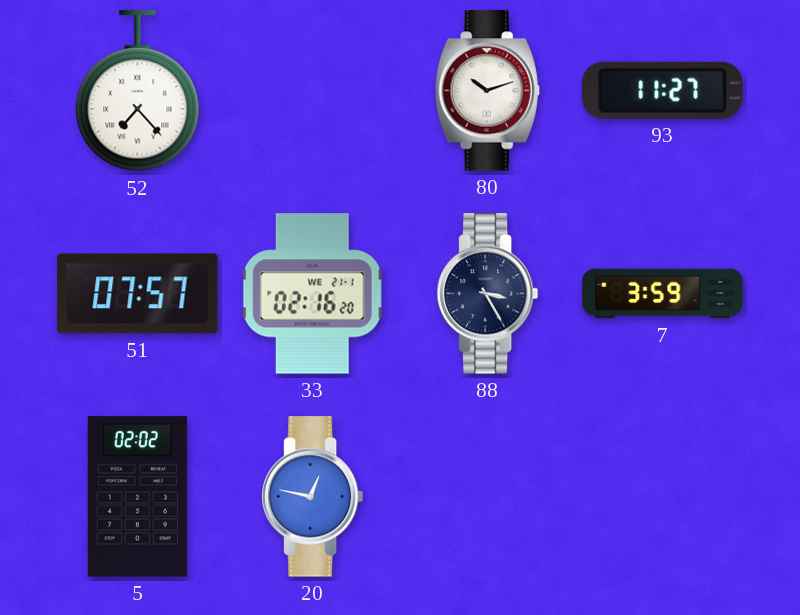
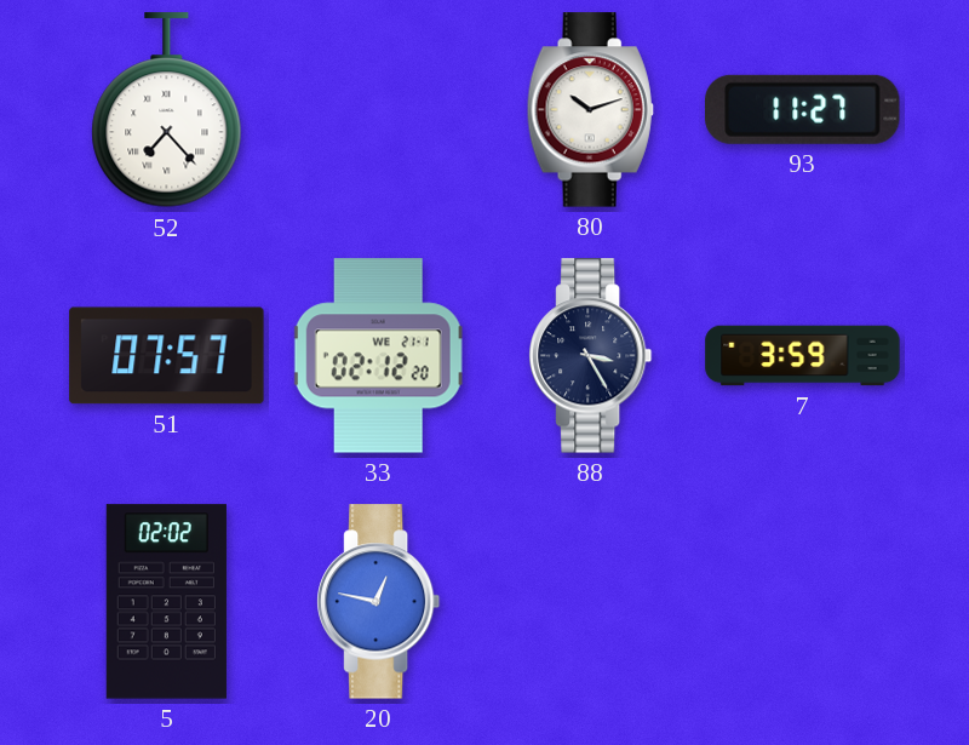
33: 02:16 -> 02:12
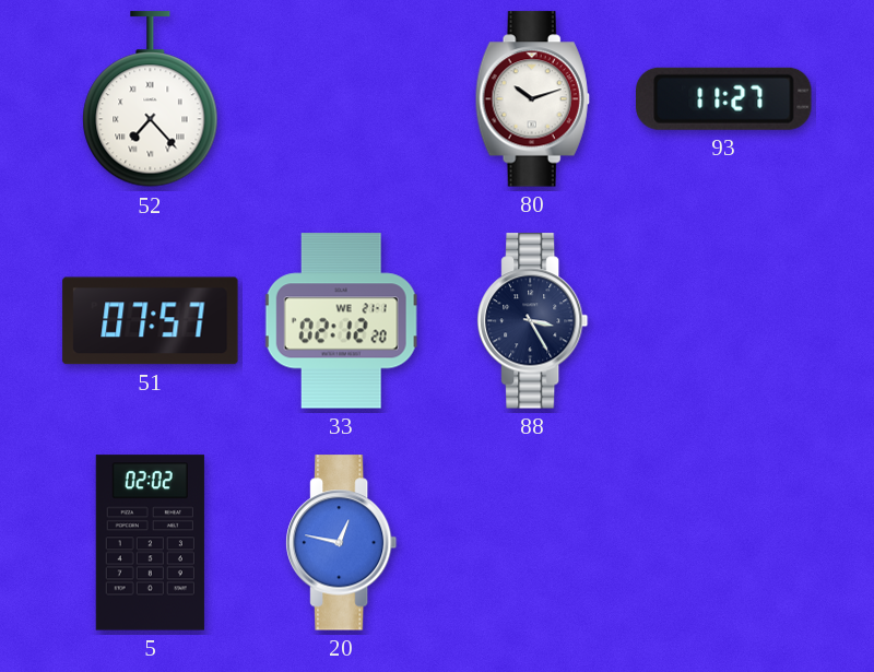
7: 3:59 -> none
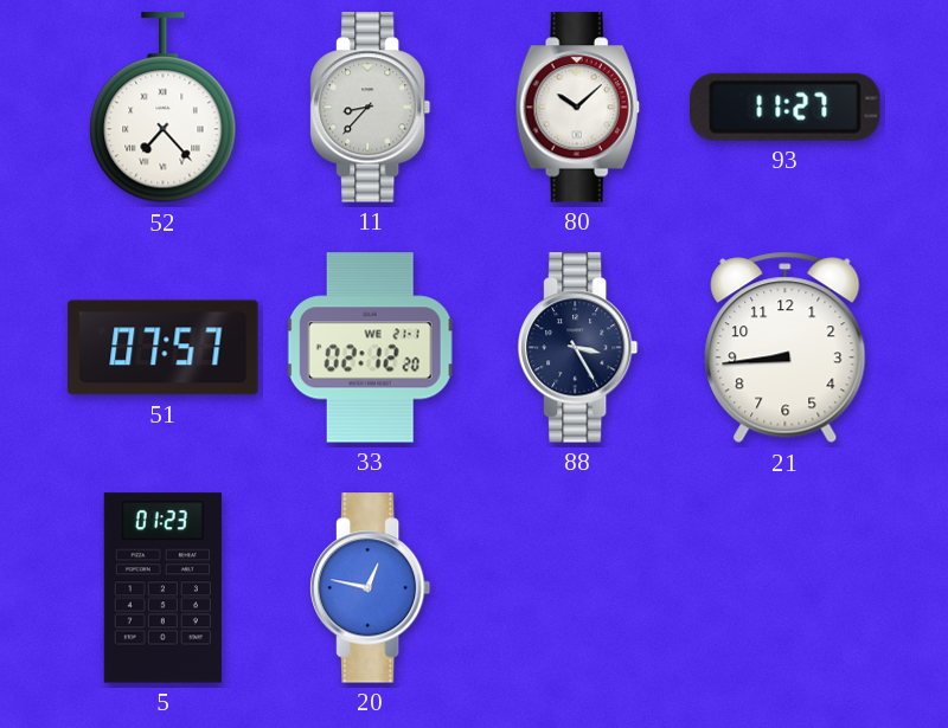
11: none -> 8:37
80: 10:12 -> 10:08
21: none -> 8:44
5: 02:02 -> 01:23
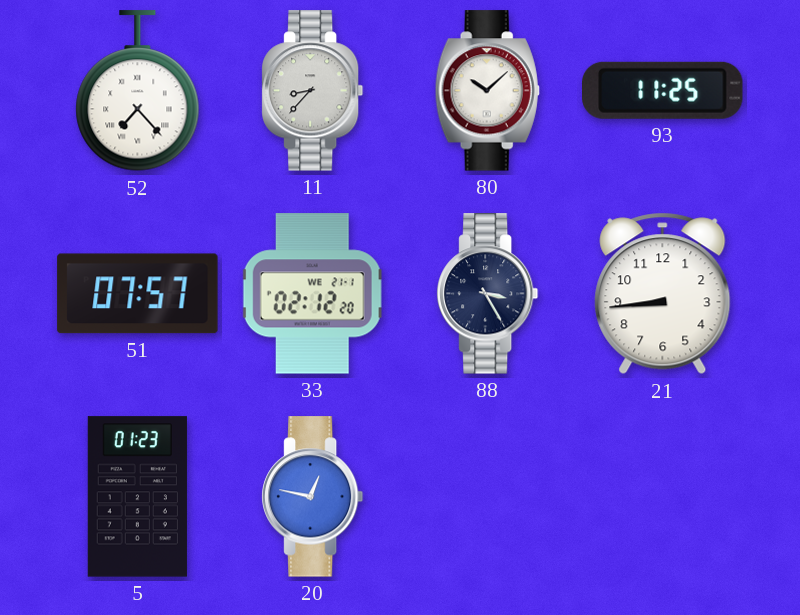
93: 11:27 -> 11:25
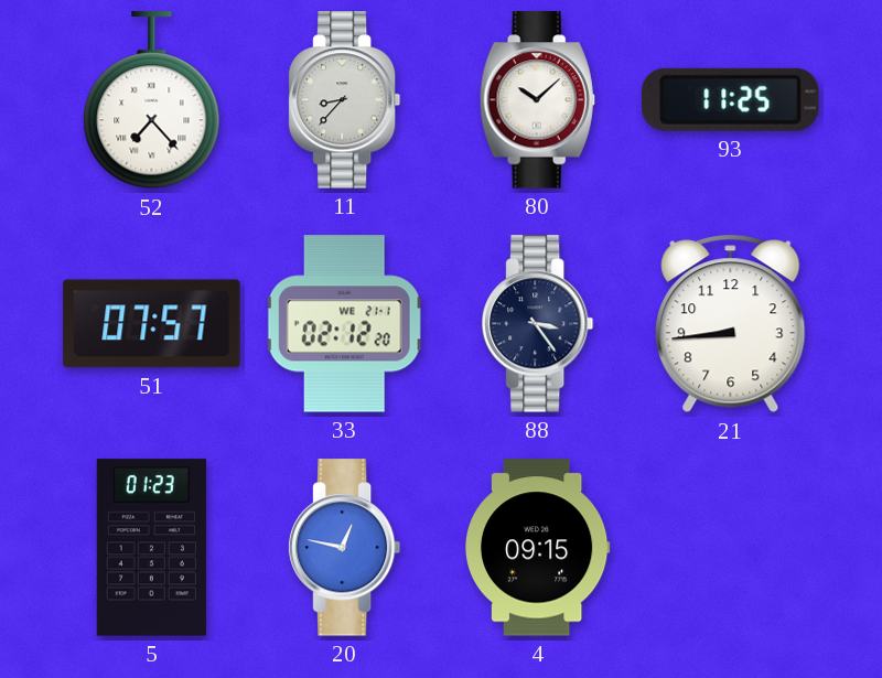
88: 3:25 -> 3:24
4: none -> 09:15
